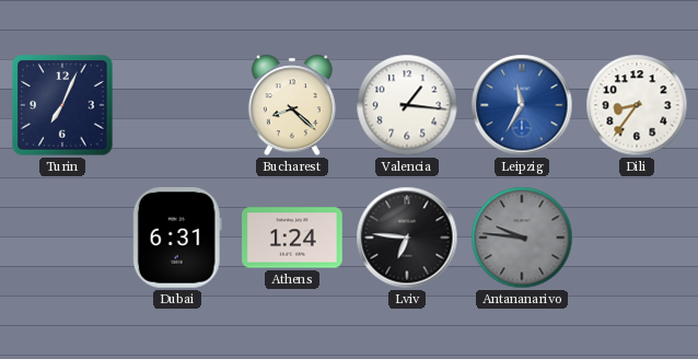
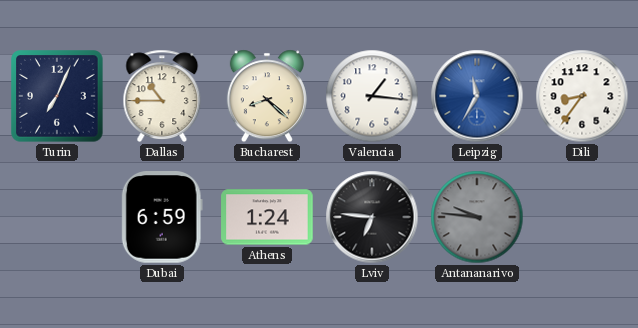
Dallas: none -> 10:45
Dubai: 6:31 -> 6:59
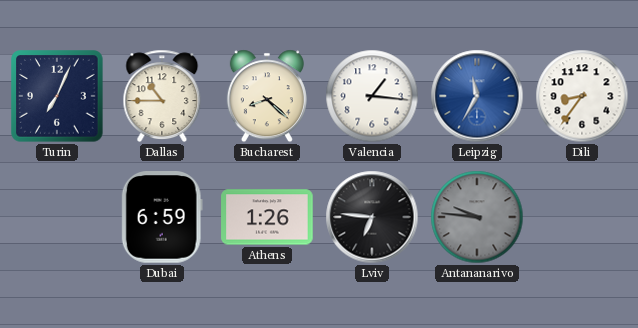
Athens: 1:24 -> 1:26
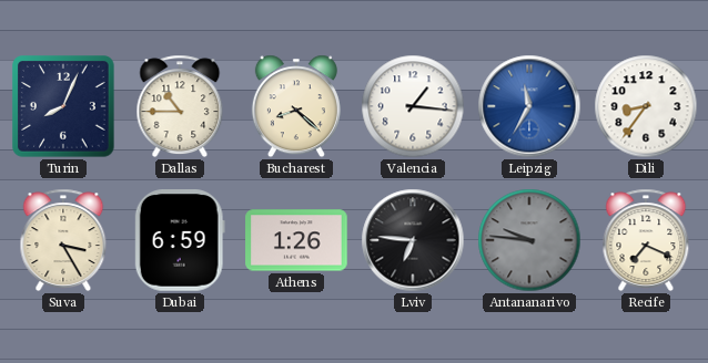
Turin: 7:04 -> 8:04
Suva: none -> 3:25
Recife: none -> 7:19
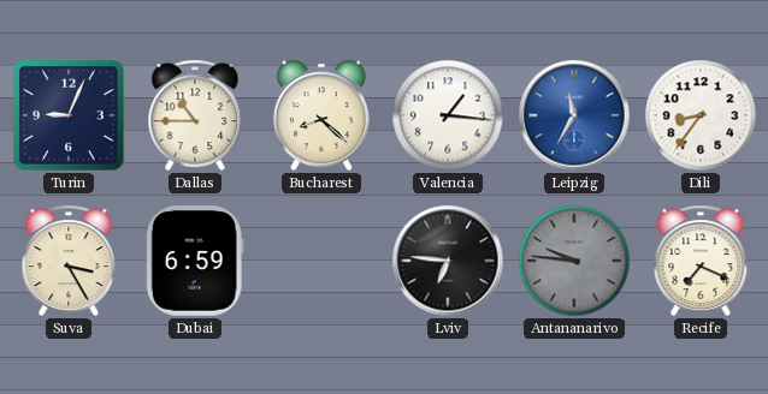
Turin: 8:04 -> 9:04
Athens: 1:26 -> none
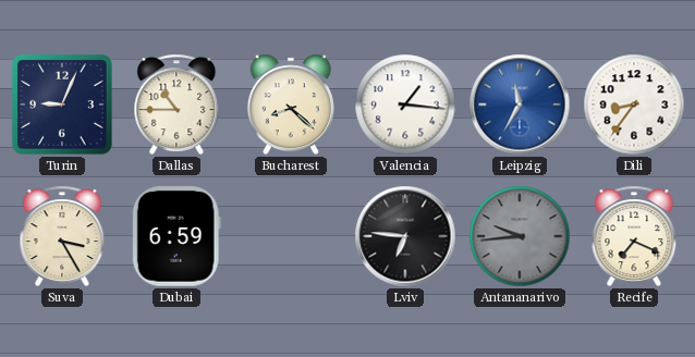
Antananarivo: 9:46 -> 9:44
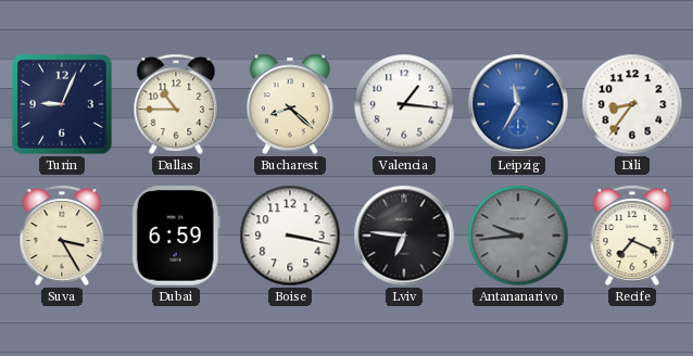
Boise: none -> 3:17
